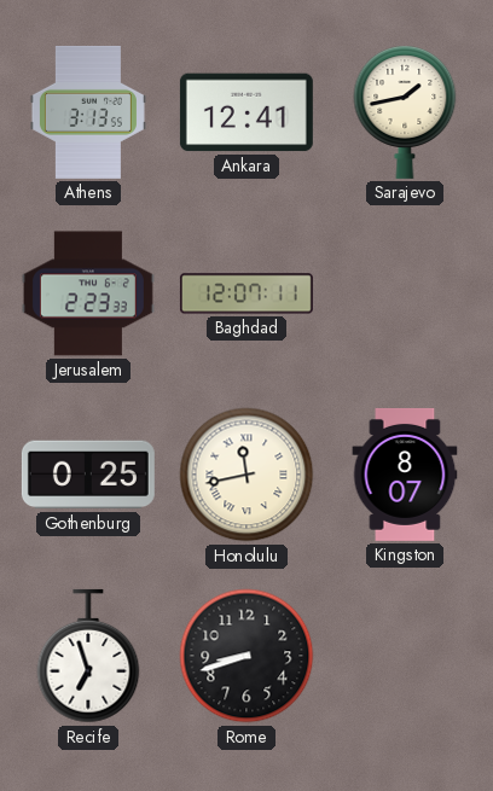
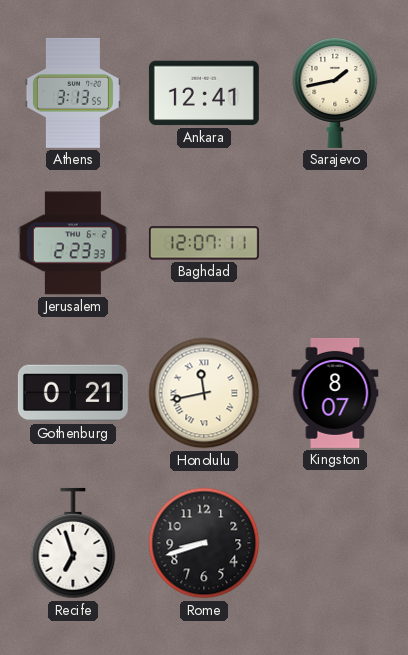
Gothenburg: 0:25 -> 0:21
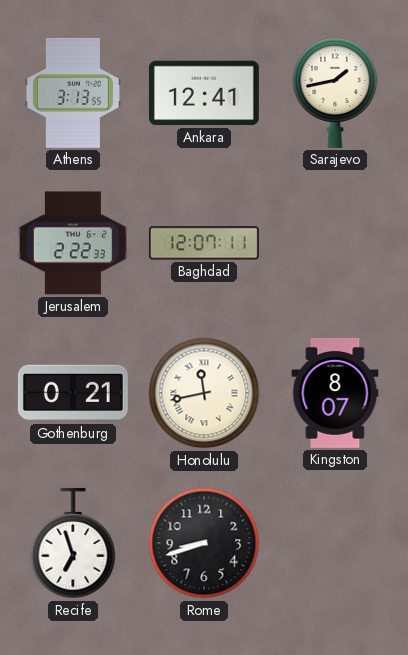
Jerusalem: 2:23 -> 2:22
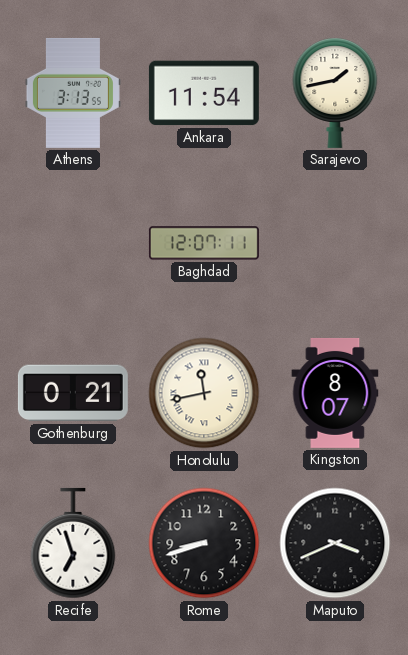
Ankara: 12:41 -> 11:54
Jerusalem: 2:22 -> none
Maputo: none -> 3:41
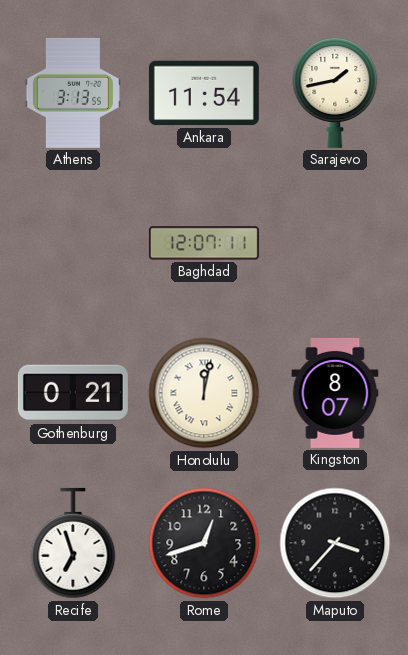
Honolulu: 11:43 -> 12:02
Rome: 8:42 -> 12:42
Maputo: 3:41 -> 3:37
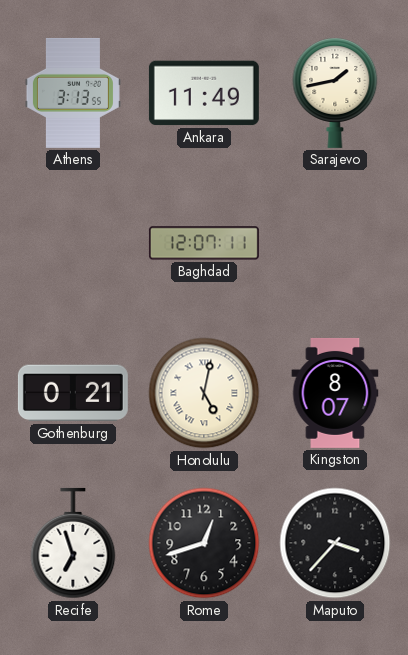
Ankara: 11:54 -> 11:49
Honolulu: 12:02 -> 5:02
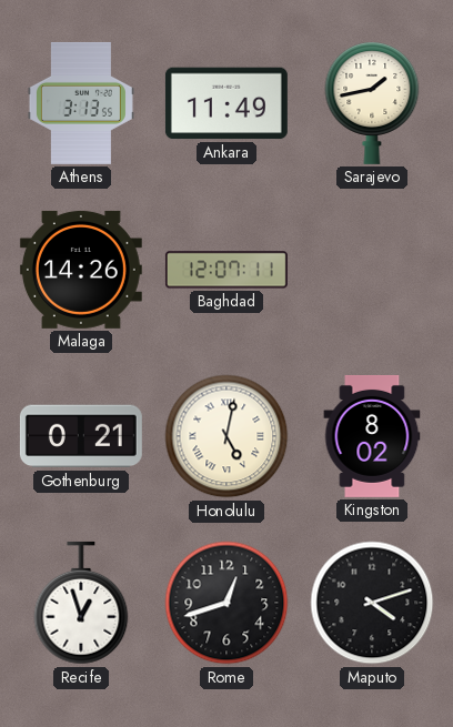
Malaga: none -> 14:26
Kingston: 8:07 -> 8:02
Recife: 6:57 -> 12:57
Maputo: 3:37 -> 4:12
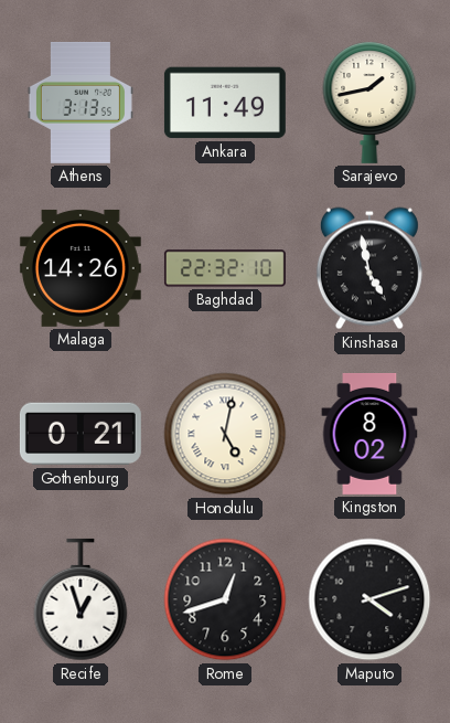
Baghdad: 12:07 -> 22:32
Kinshasa: none -> 4:58
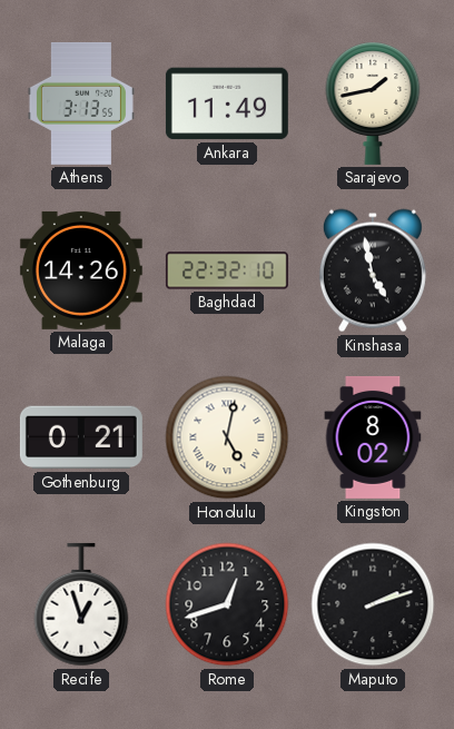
Maputo: 4:12 -> 2:12
